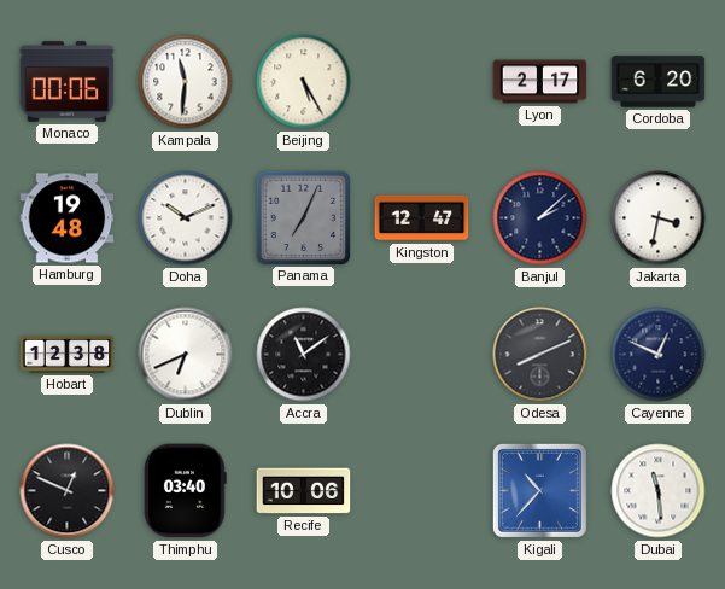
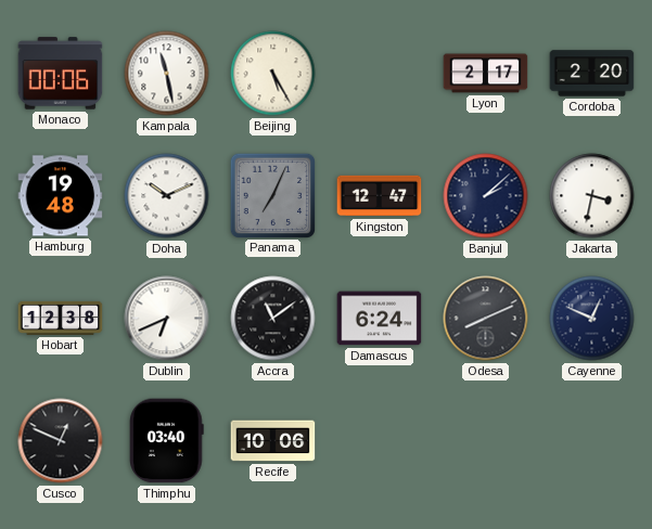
Kampala: 11:31 -> 11:28
Cordoba: 6:20 -> 2:20
Damascus: none -> 6:24
Kigali: 10:37 -> none
Dubai: 11:29 -> none
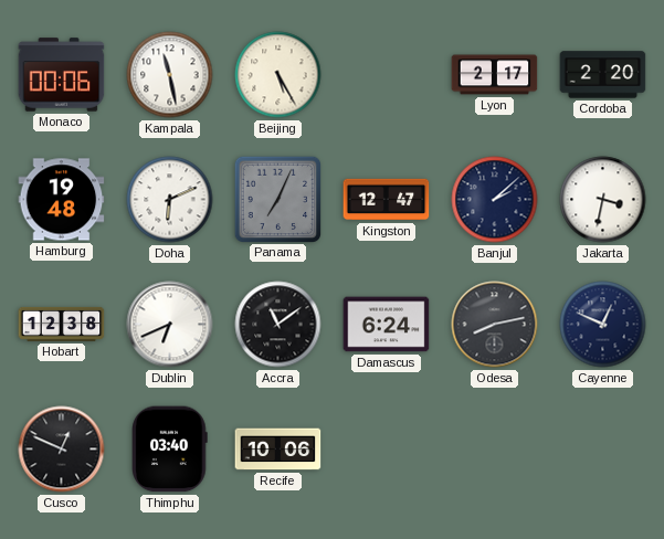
Doha: 10:11 -> 6:11
Odesa: 8:11 -> 8:13
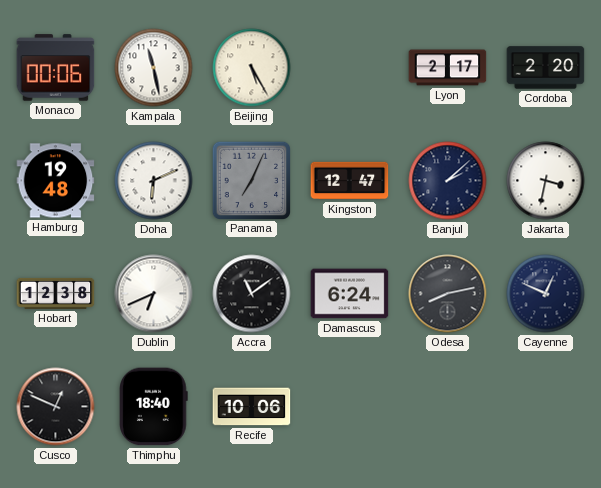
Thimphu: 03:40 -> 18:40
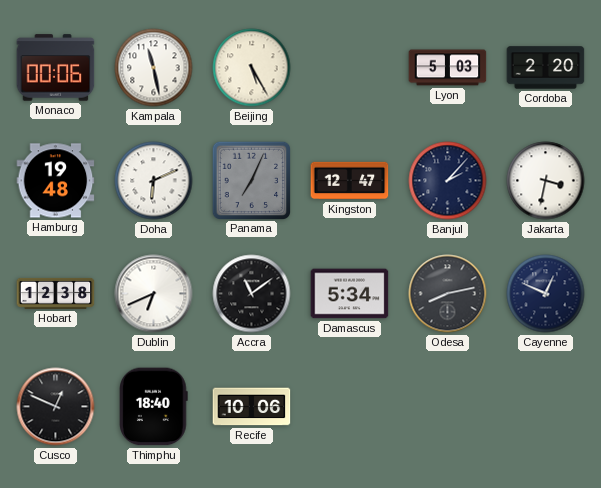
Lyon: 2:17 -> 5:03
Banjul: 2:08 -> 2:07
Damascus: 6:24 -> 5:34
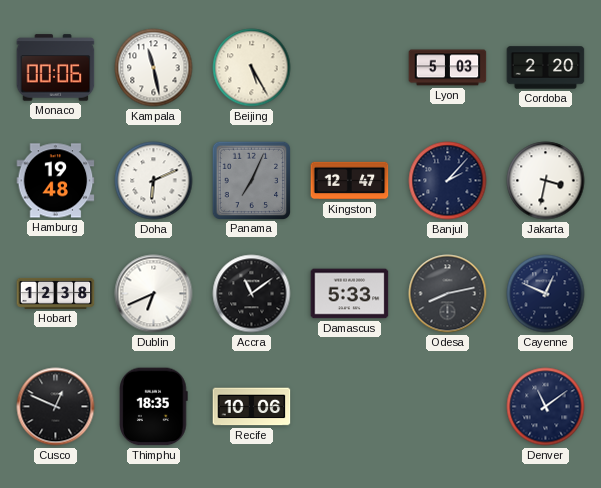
Damascus: 5:34 -> 5:33
Thimphu: 18:40 -> 18:35
Denver: none -> 11:09
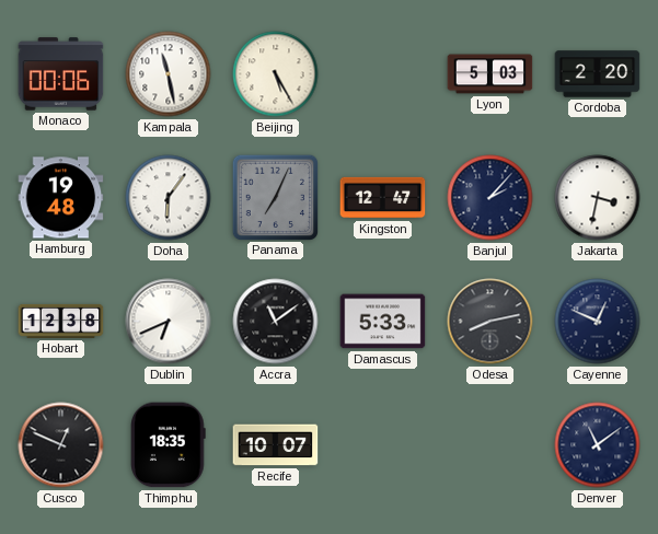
Doha: 6:11 -> 6:06
Recife: 10:06 -> 10:07
